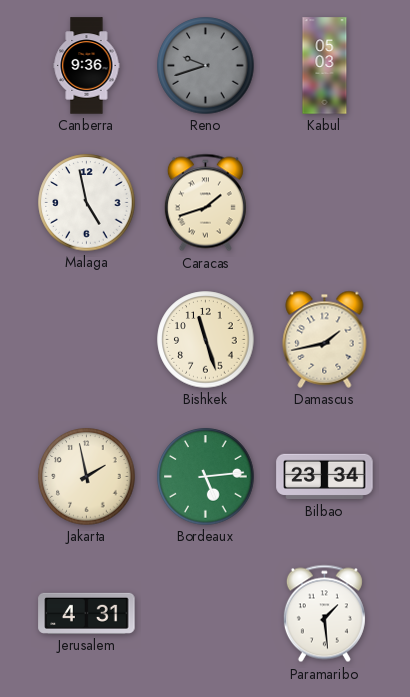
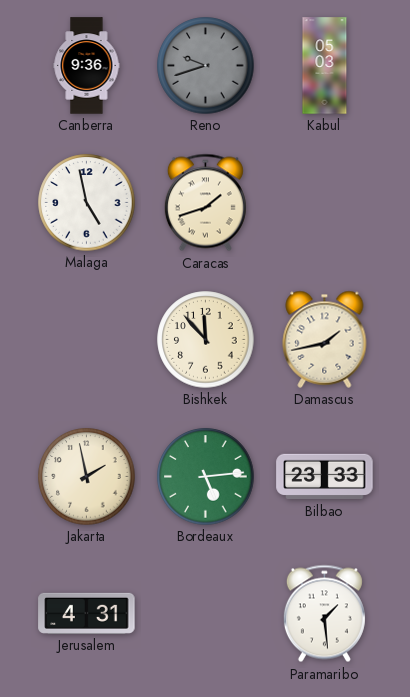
Bishkek: 11:27 -> 11:53
Bilbao: 23:34 -> 23:33
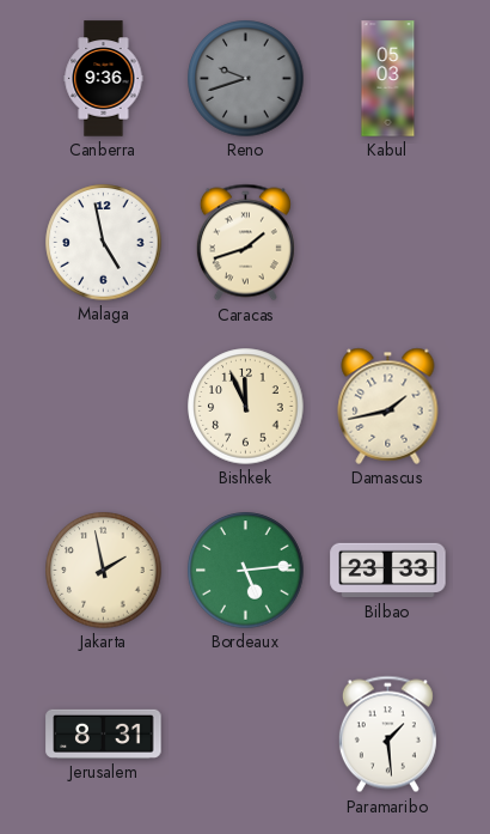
Bishkek: 11:53 -> 11:56
Jerusalem: 4:31 -> 8:31
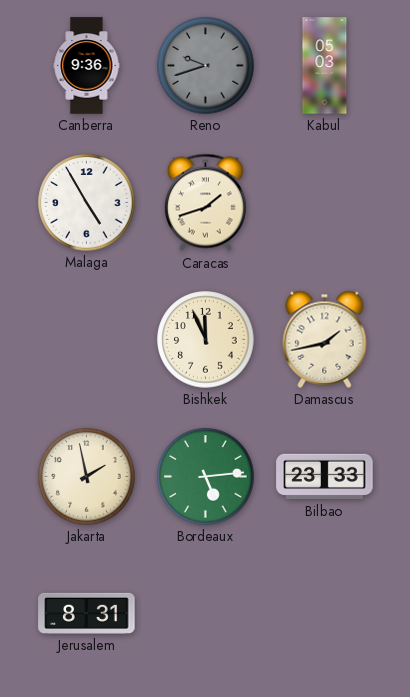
Malaga: 4:58 -> 4:55
Paramaribo: 1:29 -> none
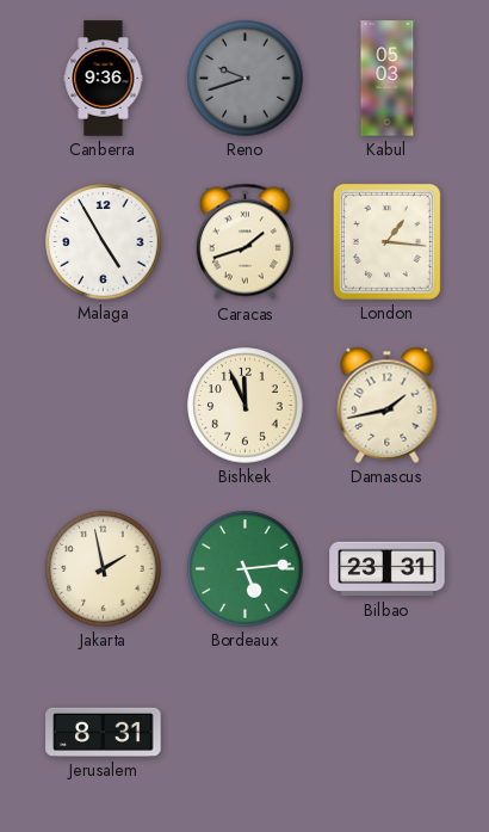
London: none -> 1:16
Bilbao: 23:33 -> 23:31
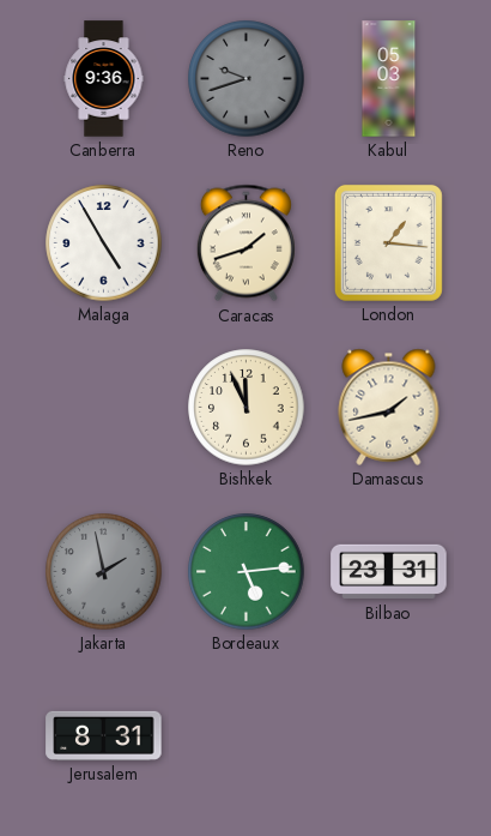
Jakarta dial: cream -> grey
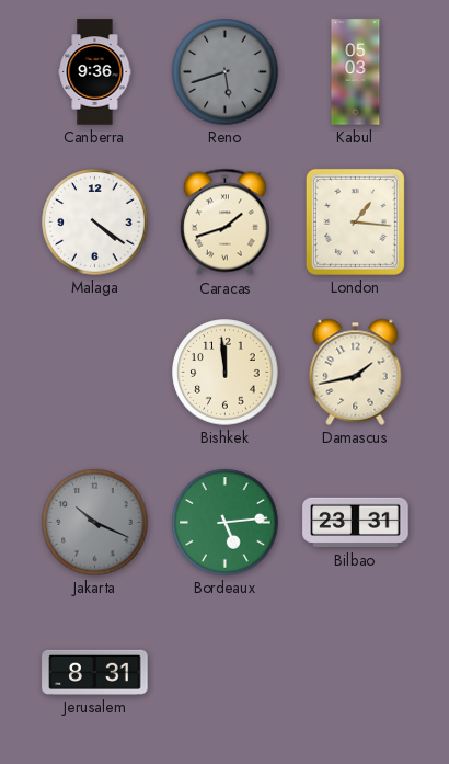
Reno: 9:42 -> 5:42
Malaga: 4:55 -> 4:21
Bishkek: 11:56 -> 11:59
Jakarta: 1:58 -> 10:19
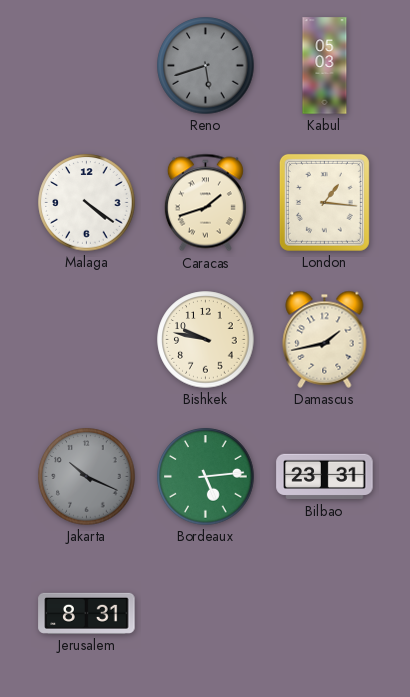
Canberra: 9:36 -> none
Bishkek: 11:59 -> 9:47
